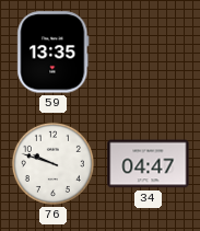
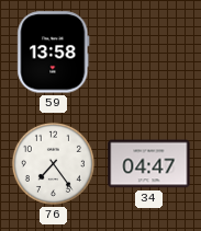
59: 13:35 -> 13:58
76: 9:48 -> 7:24
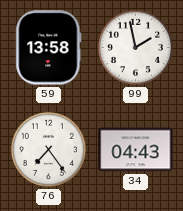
99: none -> 1:58
34: 04:47 -> 04:43
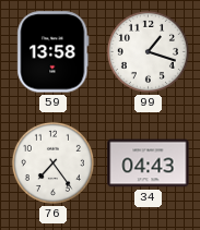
99: 1:58 -> 1:18
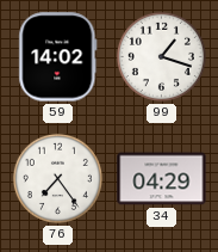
59: 13:58 -> 14:02
34: 04:43 -> 04:29
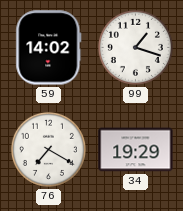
76: 7:24 -> 7:20
34: 04:29 -> 19:29
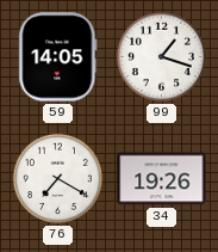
59: 14:02 -> 14:05
34: 19:29 -> 19:26
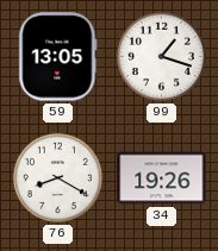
59: 14:05 -> 13:05
76: 7:20 -> 8:20
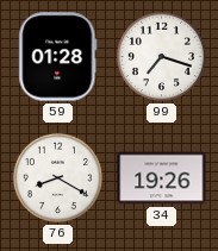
59: 13:05 -> 01:28
99: 1:18 -> 7:18
